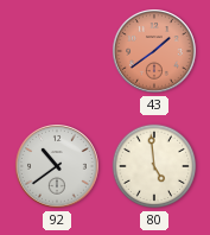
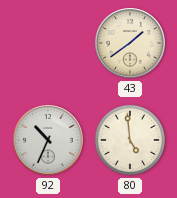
43 dial: salmon -> cream
92: 10:39 -> 10:34
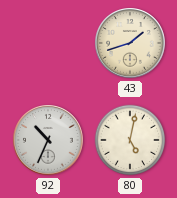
43: 1:39 -> 1:42
80: 4:59 -> 5:02
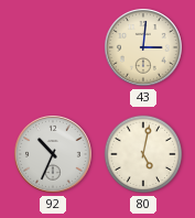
43: 1:42 -> 3:01
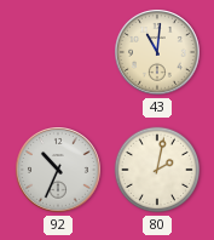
43: 3:01 -> 11:01
80: 5:02 -> 2:02
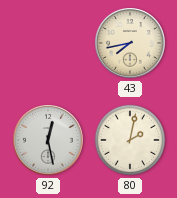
43: 11:01 -> 7:43
92: 10:34 -> 12:28
